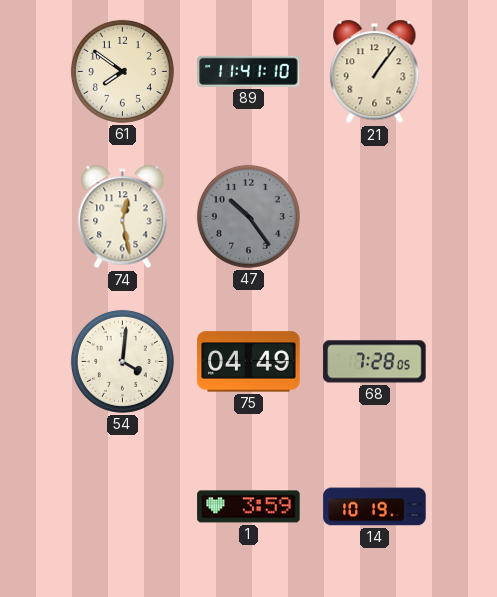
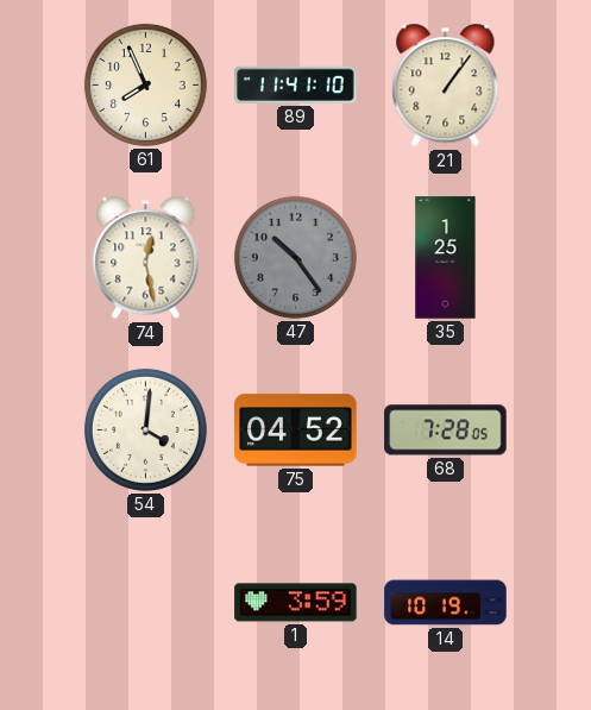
61: 7:51 -> 7:56
35: none -> 1:25
75: 04:49 -> 04:52
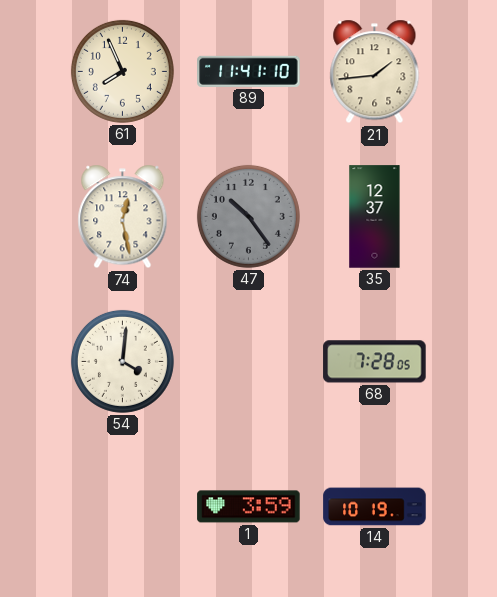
21: 1:06 -> 1:44
35: 1:25 -> 12:37
75: 04:52 -> none
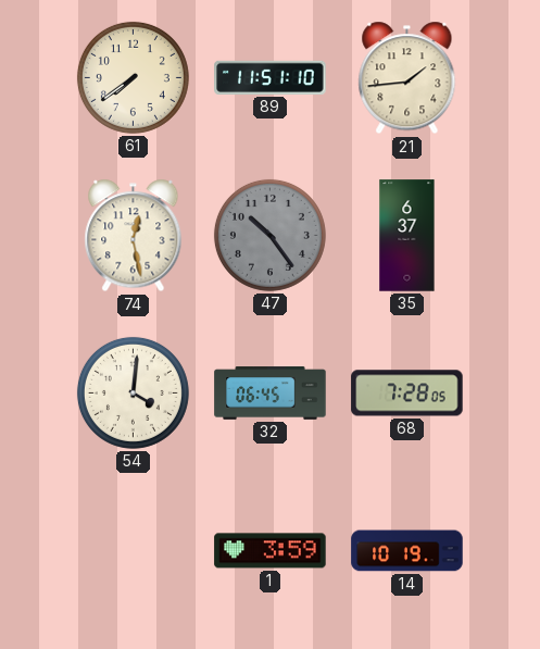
61: 7:56 -> 7:39
89: 11:41 -> 11:51
35: 12:37 -> 6:37
32: none -> 06:45
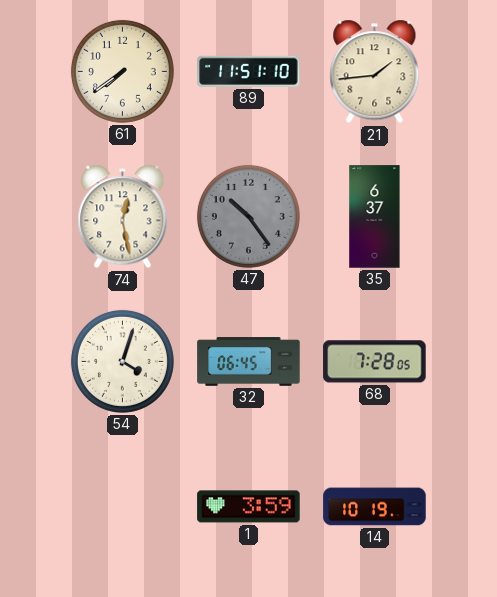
54: 4:01 -> 4:03
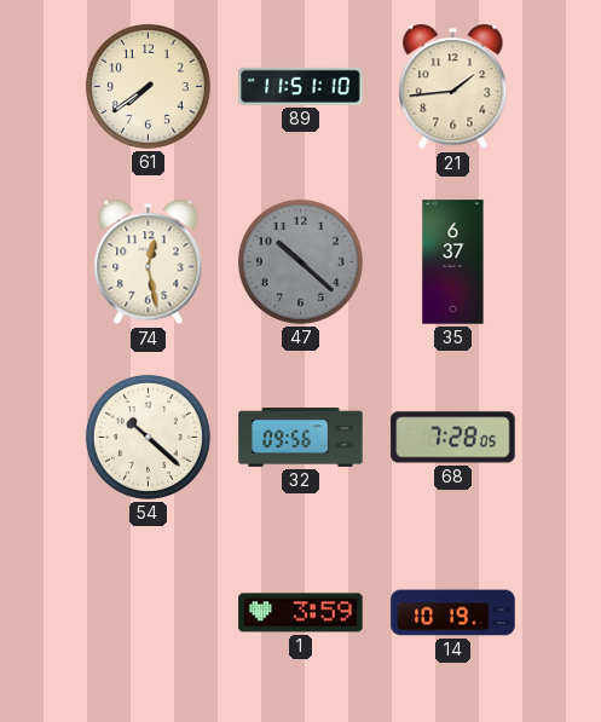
47: 10:24 -> 10:22
54: 4:03 -> 10:22
32: 06:45 -> 09:56
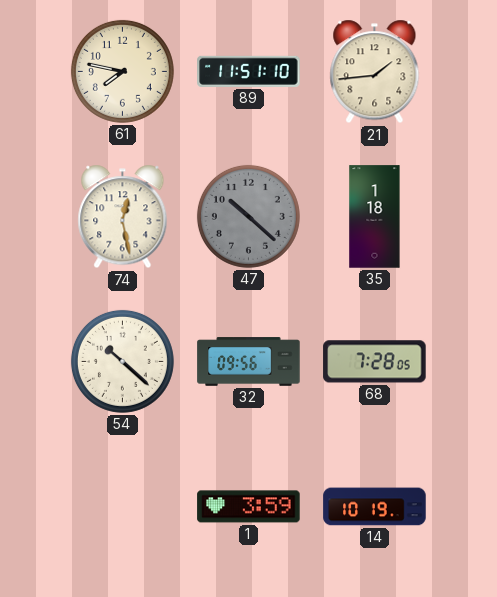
61: 7:39 -> 7:47
35: 6:37 -> 1:18
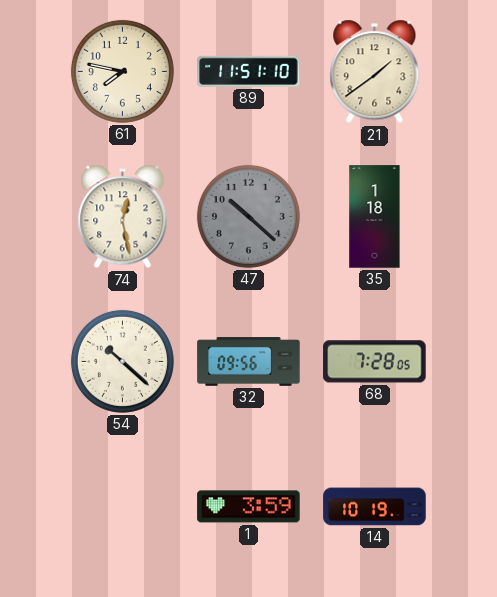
21: 1:44 -> 1:39
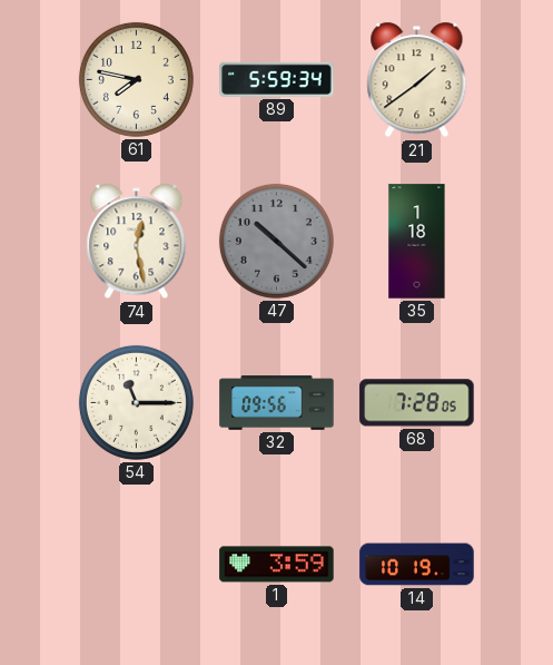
89: 11:51 -> 5:59
54: 10:22 -> 11:15
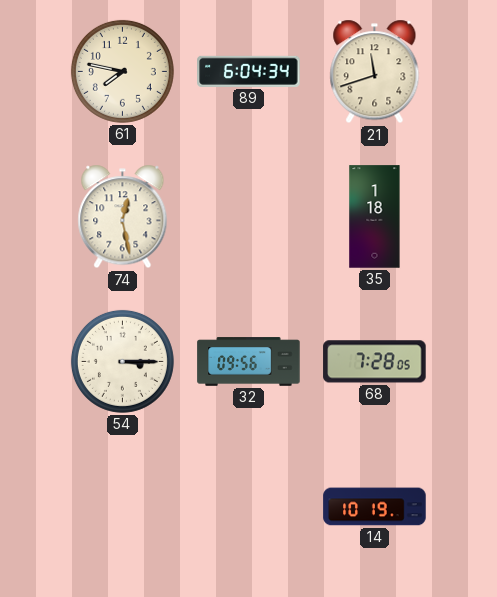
89: 5:59 -> 6:04
21: 1:39 -> 11:42
47: 10:22 -> none
54: 11:15 -> 3:15
1: 3:59 -> none
